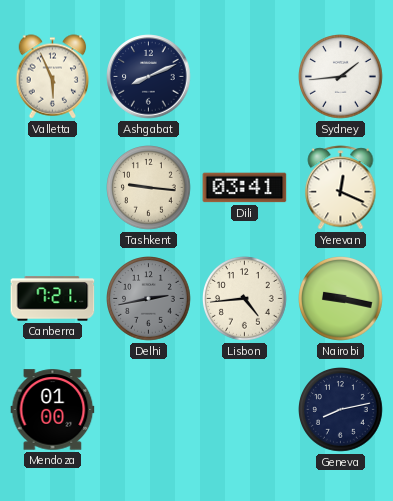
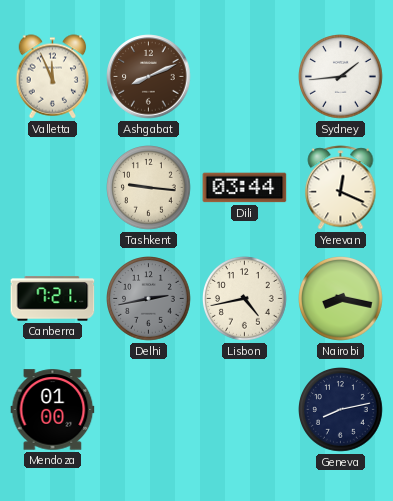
Valletta: 5:56 -> 11:56
Ashgabat dial: navy -> brown
Dili: 03:41 -> 03:44
Lisbon: 4:44 -> 4:43
Nairobi: 9:17 -> 8:17
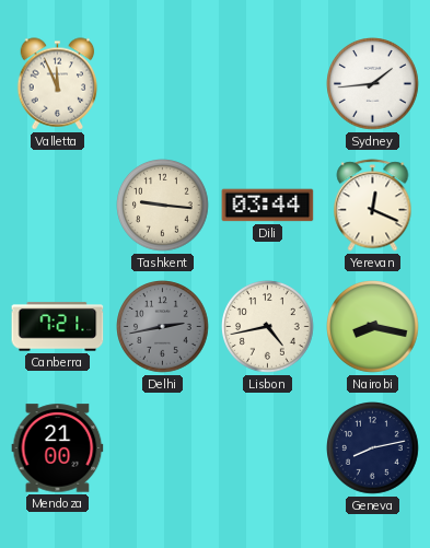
Ashgabat: 8:11 -> none
Mendoza: 01:00 -> 21:00
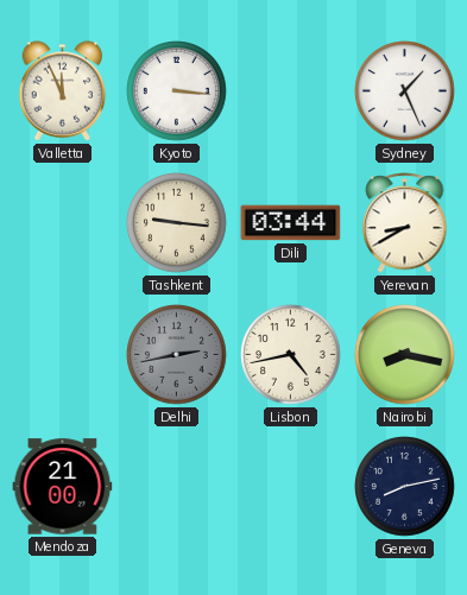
Kyoto: none -> 3:16
Sydney: 1:44 -> 1:26
Yerevan: 12:19 -> 8:40
Canberra: 7:21 -> none
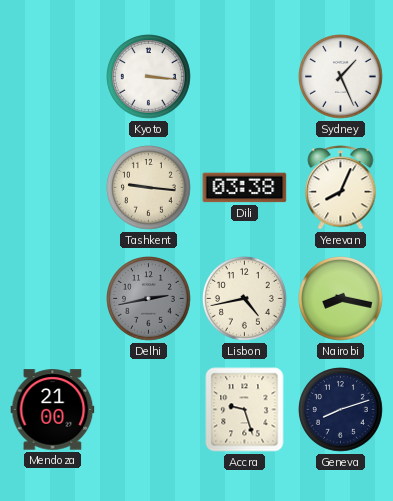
Valletta: 11:56 -> none
Dili: 03:44 -> 03:38
Yerevan: 8:40 -> 8:04
Accra: none -> 9:27
Geneva: 8:13 -> 8:12
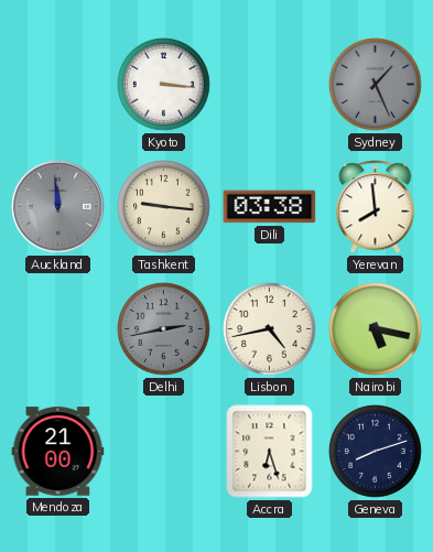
Sydney dial: white -> grey
Auckland: none -> 11:59
Yerevan: 8:04 -> 7:59
Nairobi: 8:17 -> 5:17
Accra: 9:27 -> 6:27
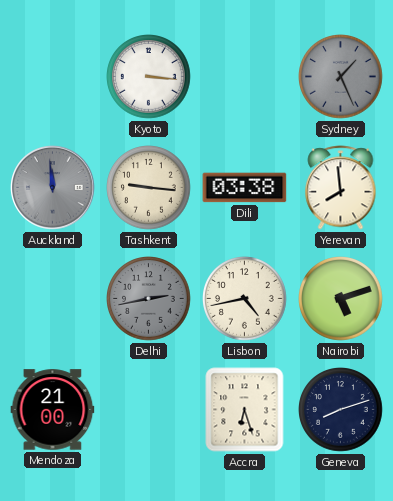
Nairobi: 5:17 -> 5:12
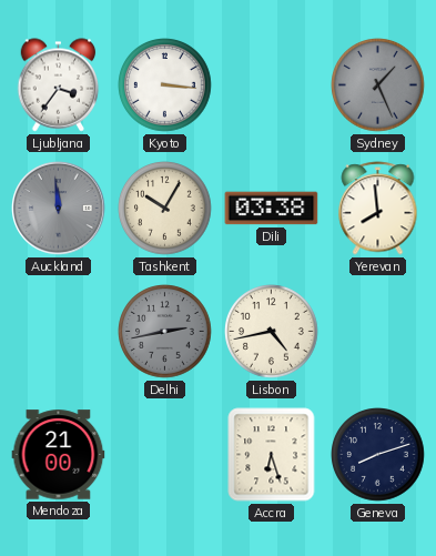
Ljubljana: none -> 3:36
Tashkent: 9:16 -> 10:05
Nairobi: 5:12 -> none
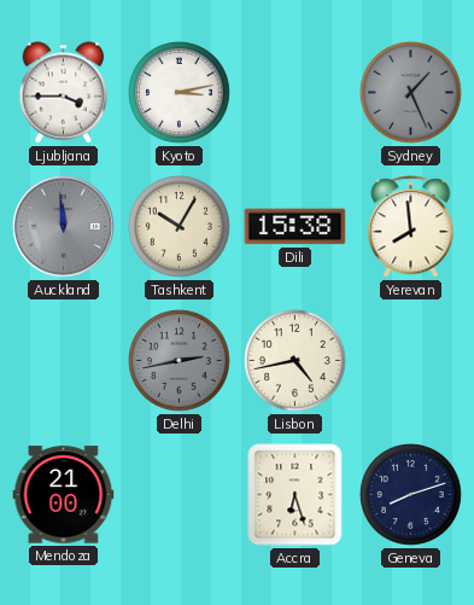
Ljubljana: 3:36 -> 3:45
Kyoto: 3:16 -> 3:13
Dili: 03:38 -> 15:38
